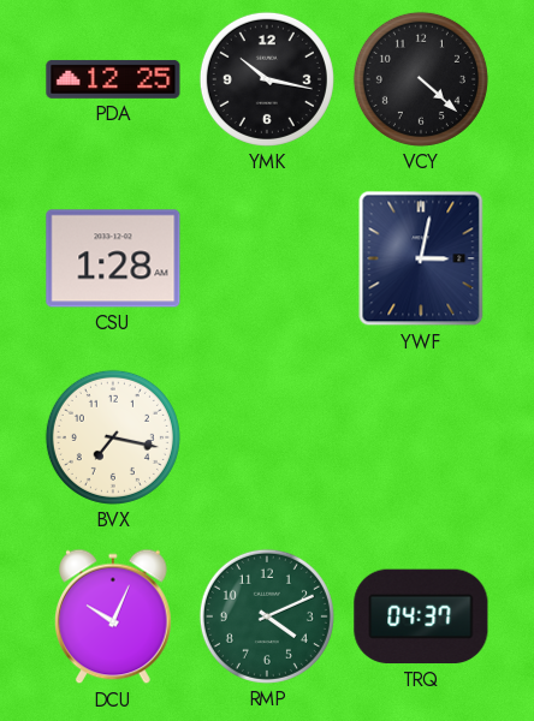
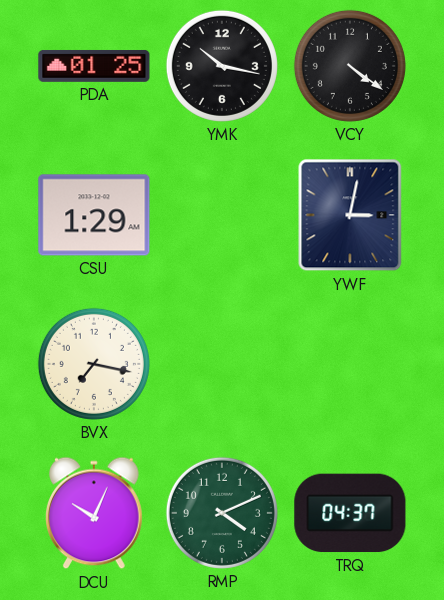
PDA: 12:25 -> 01:25
VCY: 4:22 -> 4:21
CSU: 1:28 -> 1:29
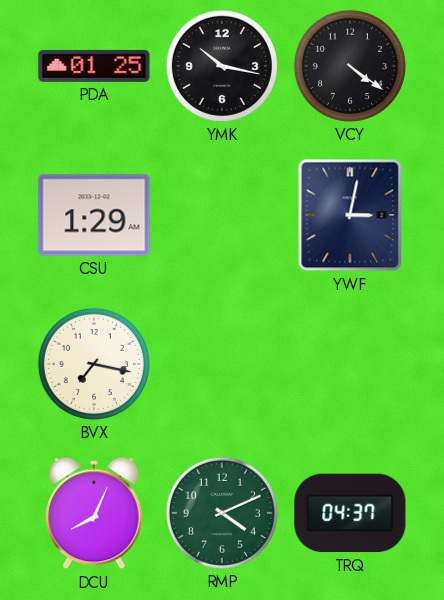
DCU: 10:04 -> 8:04
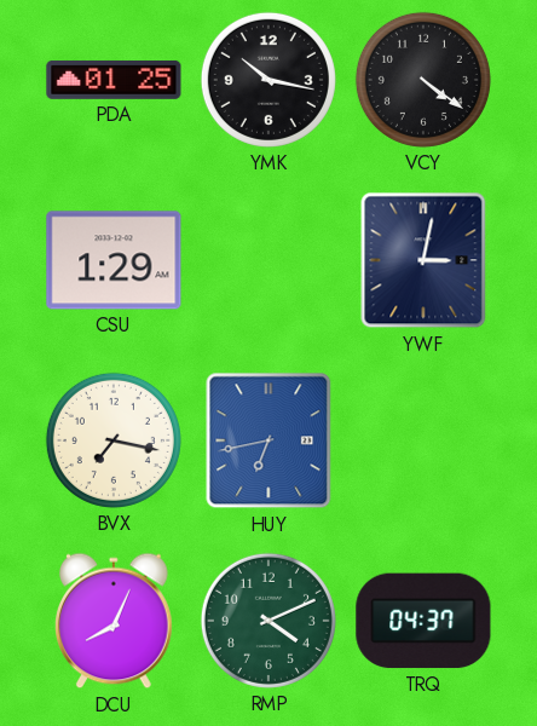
HUY: none -> 6:43
